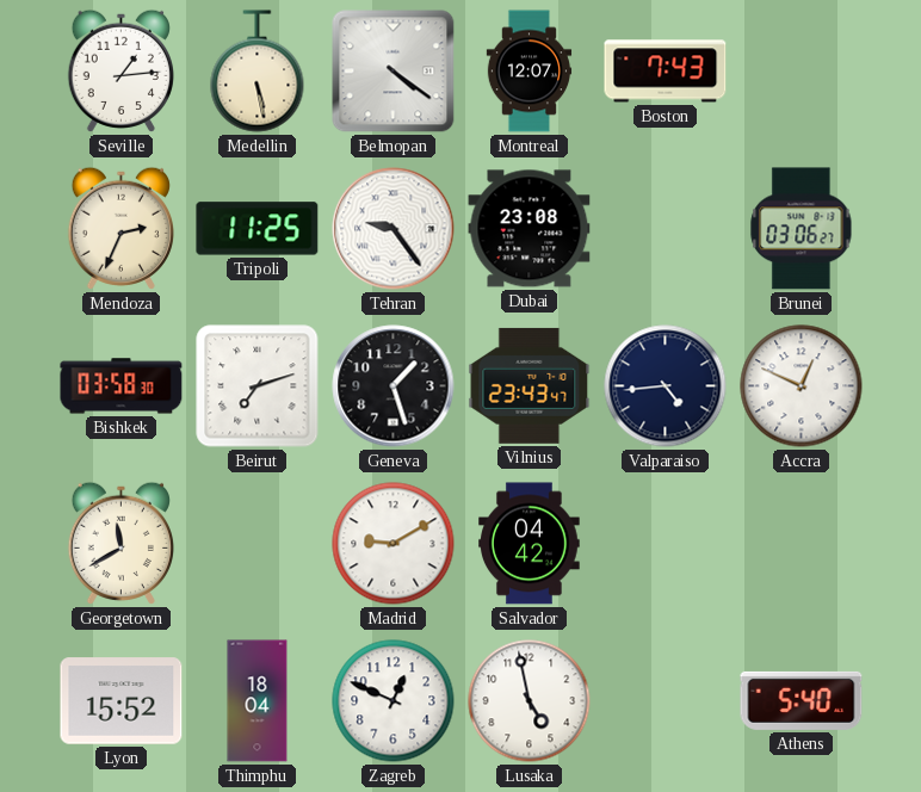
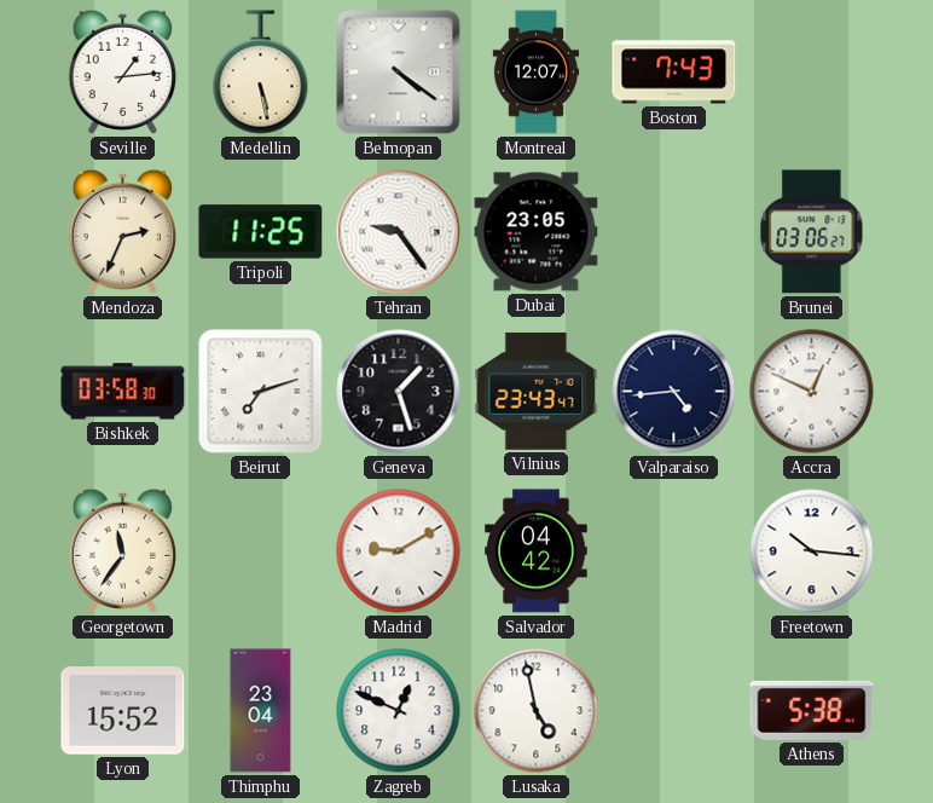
Dubai: 23:08 -> 23:05
Georgetown: 11:40 -> 11:36
Freetown: none -> 10:16
Thimphu: 18:04 -> 23:04
Athens: 5:40 -> 5:38
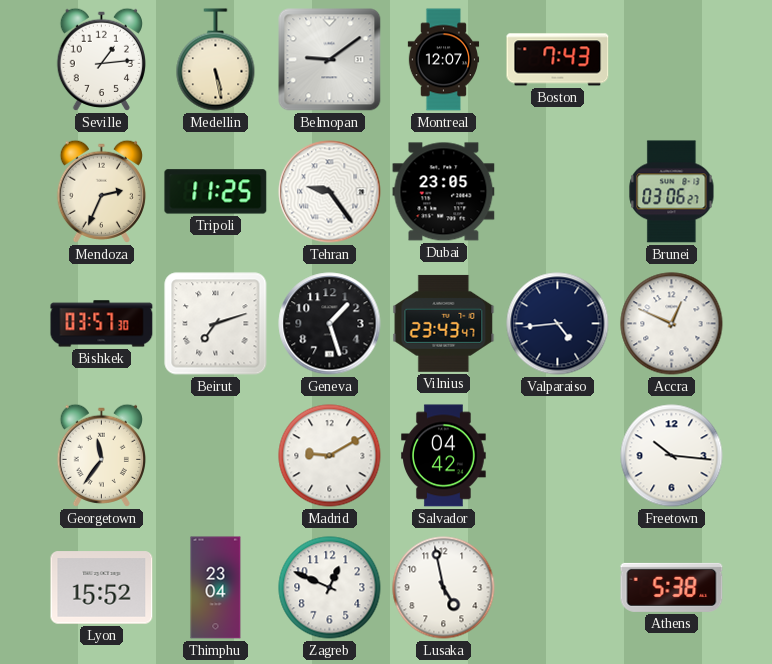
Belmopan: 4:21 -> 9:09
Bishkek: 03:58 -> 03:57
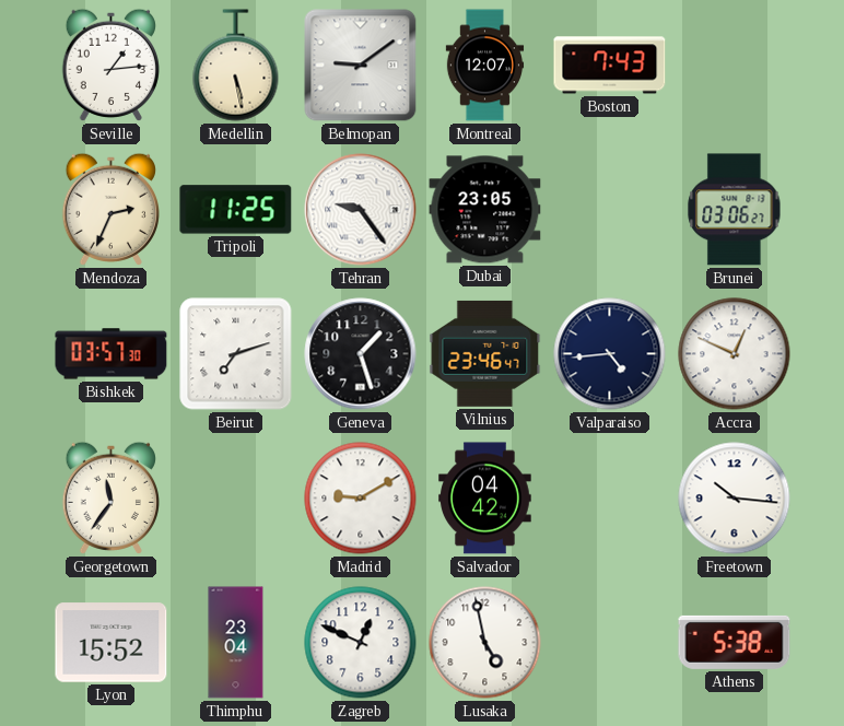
Vilnius: 23:43 -> 23:46
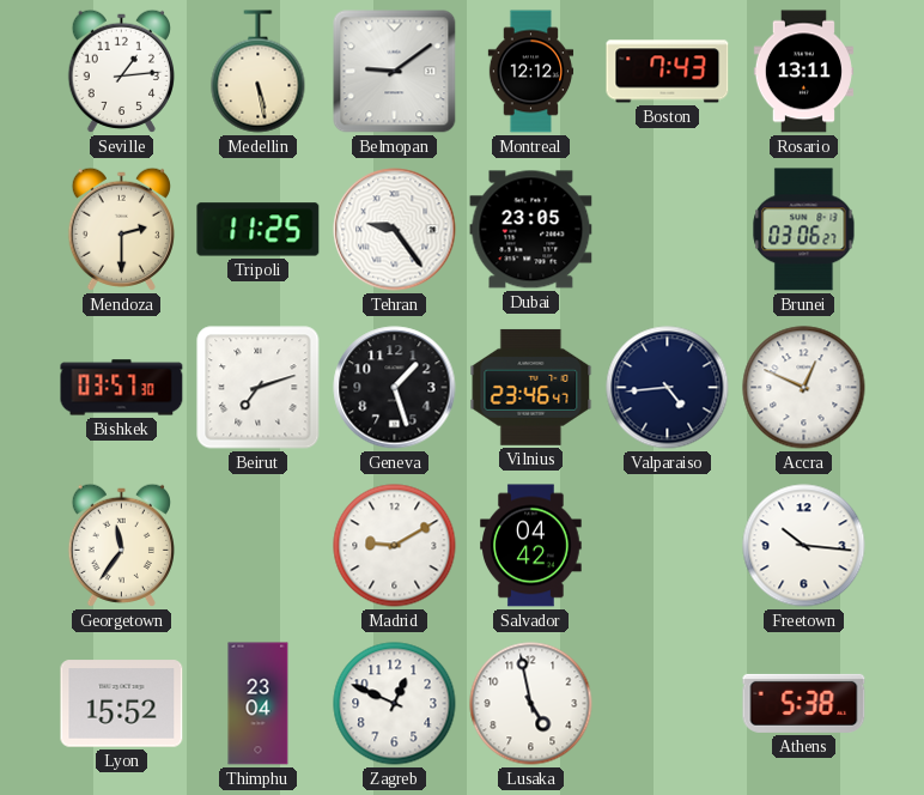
Montreal: 12:07 -> 12:12
Rosario: none -> 13:11
Mendoza: 2:34 -> 2:30
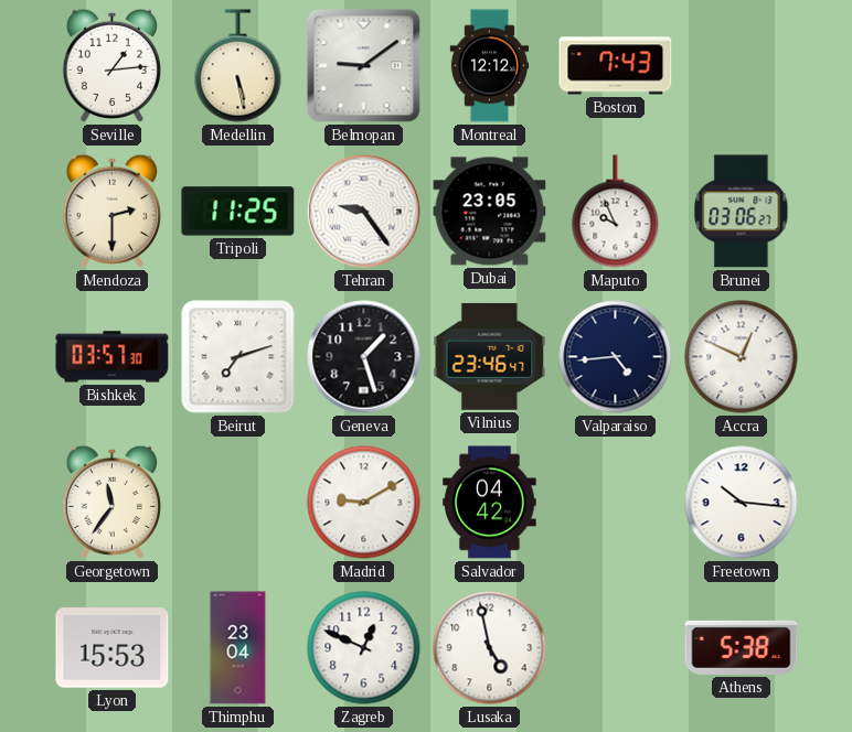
Rosario: 13:11 -> none
Maputo: none -> 9:56
Lyon: 15:52 -> 15:53
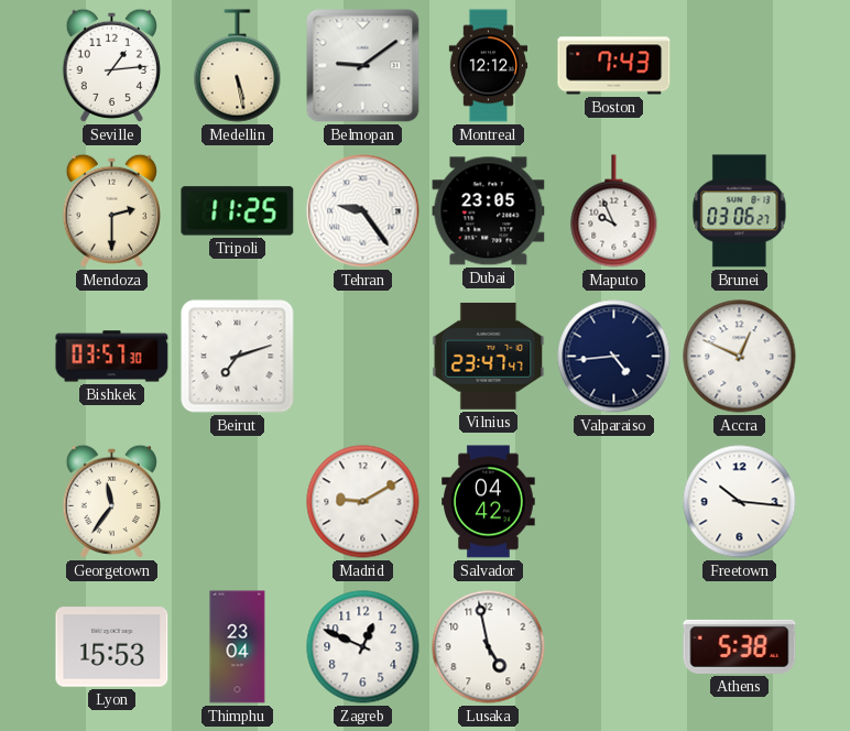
Geneva: 1:27 -> none
Vilnius: 23:46 -> 23:47
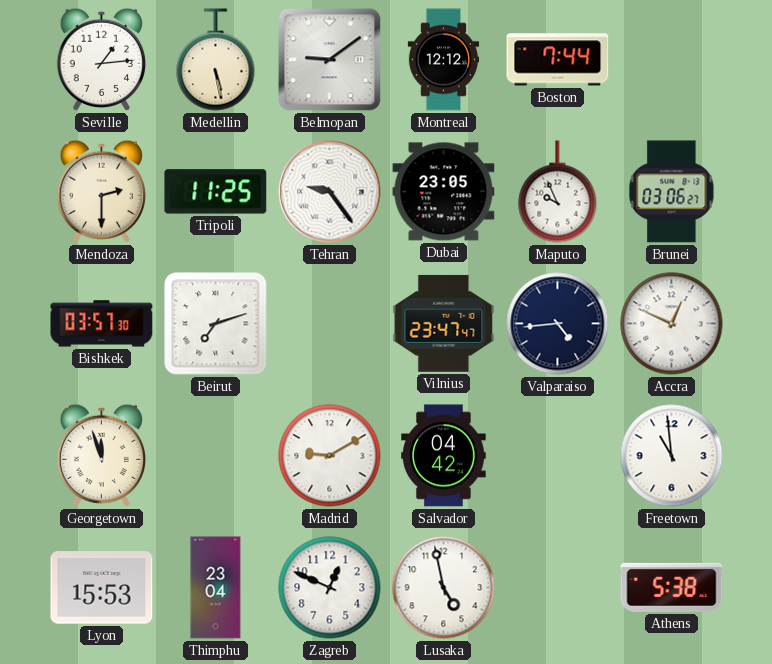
Boston: 7:43 -> 7:44
Georgetown: 11:36 -> 11:57
Freetown: 10:16 -> 10:59
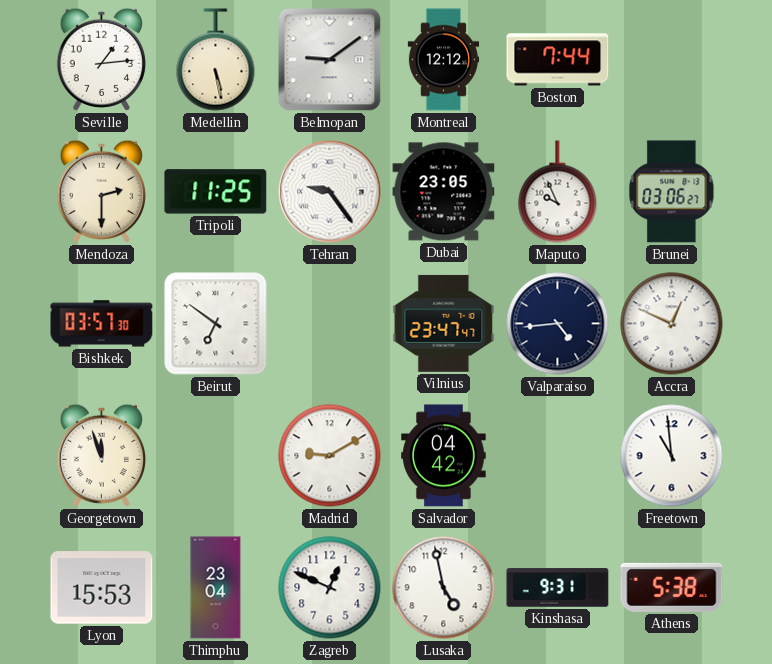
Beirut: 7:12 -> 6:51
Kinshasa: none -> 9:31
